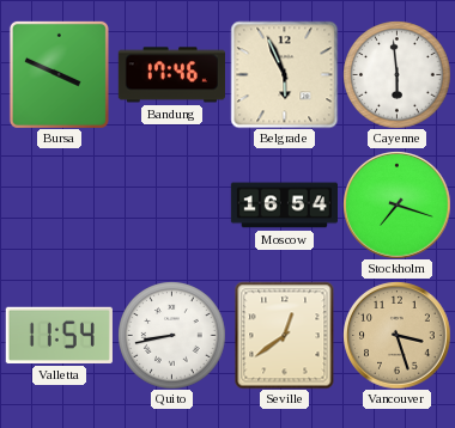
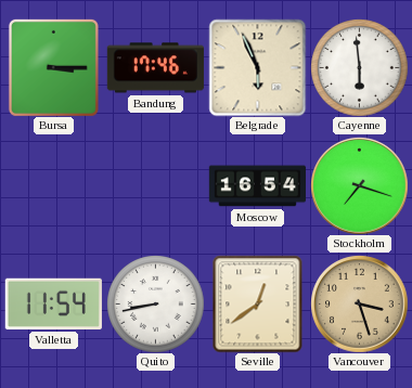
Bursa: 3:49 -> 3:15
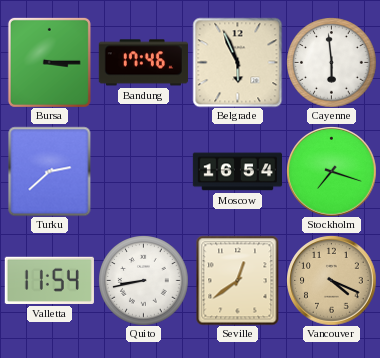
Turku: none -> 2:38
Vancouver: 3:27 -> 4:19
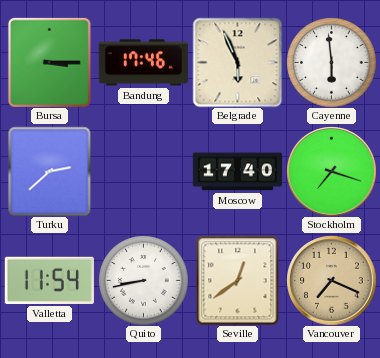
Moscow: 16:54 -> 17:40
Vancouver: 4:19 -> 7:19
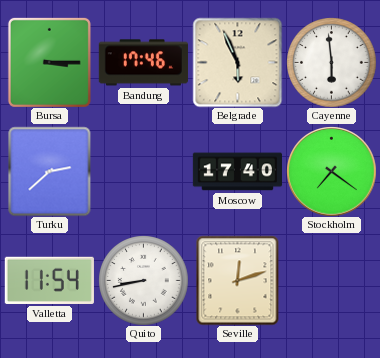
Stockholm: 7:18 -> 7:21
Seville: 12:39 -> 12:12
Vancouver: 7:19 -> none
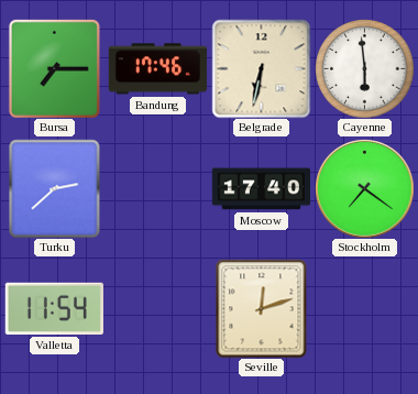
Bursa: 3:15 -> 7:15
Belgrade: 5:56 -> 6:32
Quito: 8:43 -> none
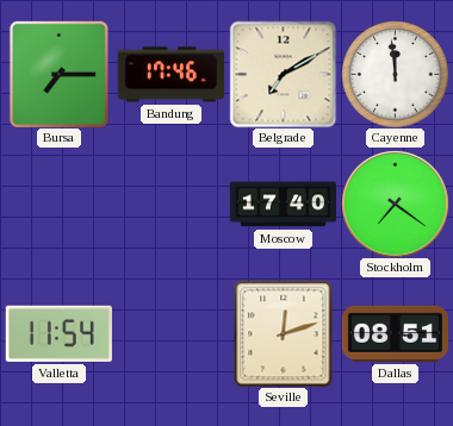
Belgrade: 6:32 -> 7:10
Cayenne: 5:59 -> 11:59
Turku: 2:38 -> none
Dallas: none -> 08:51
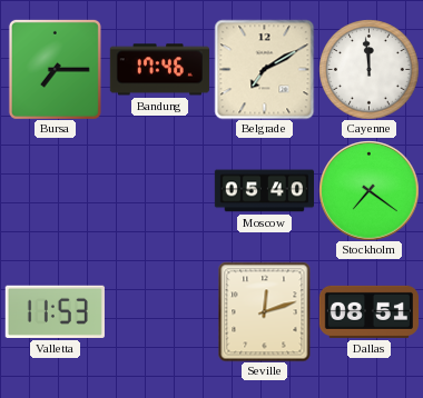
Moscow: 17:40 -> 05:40
Valletta: 11:54 -> 11:53
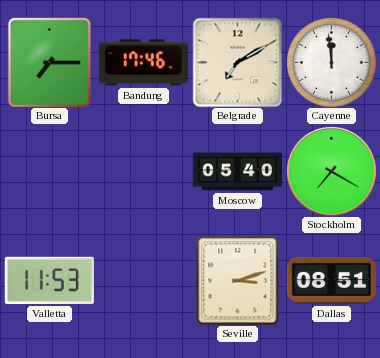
Stockholm: 7:21 -> 7:20
Seville: 12:12 -> 3:12
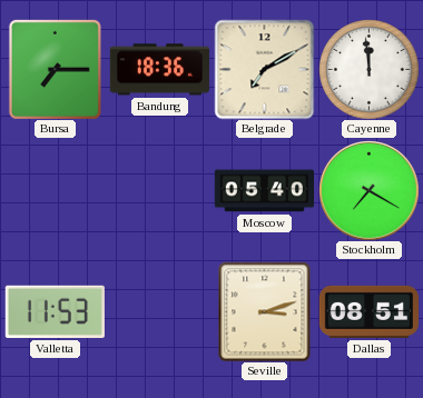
Bandung: 17:46 -> 18:36
